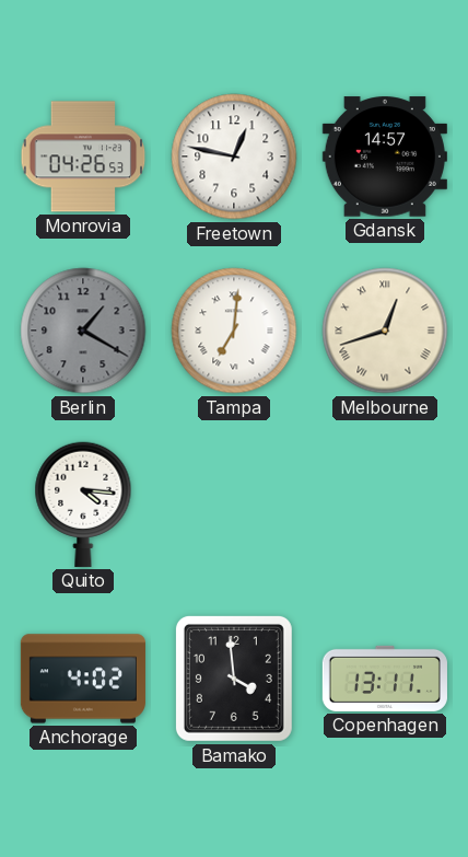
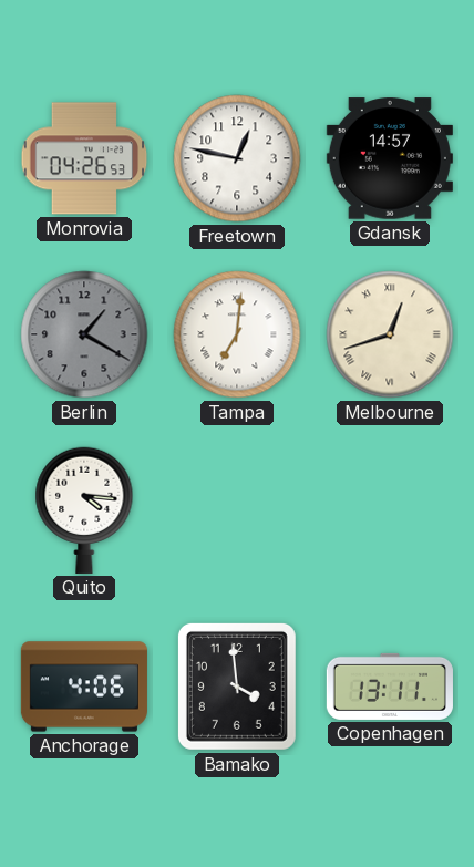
Anchorage: 4:02 -> 4:06
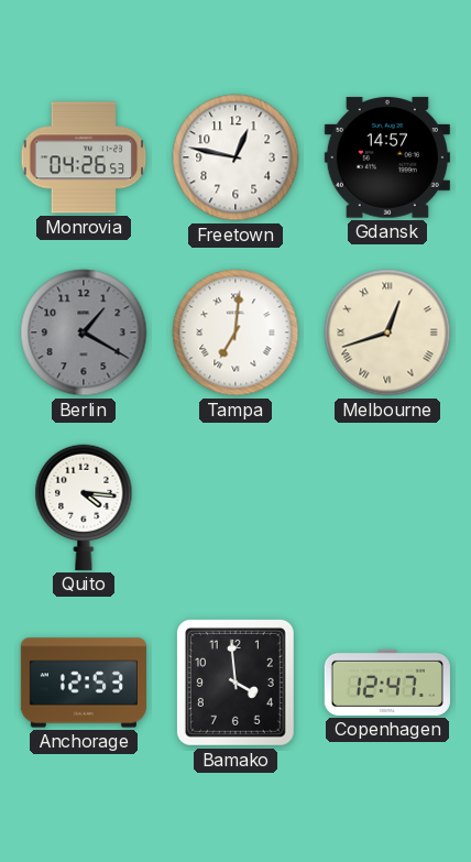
Anchorage: 4:06 -> 12:53
Copenhagen: 13:11 -> 12:47
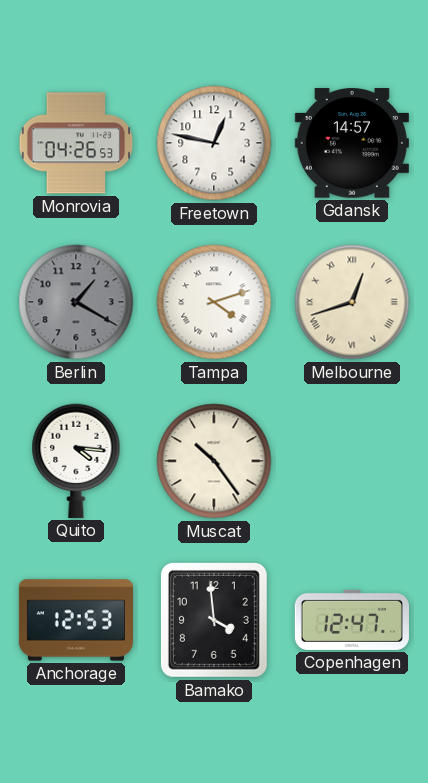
Tampa: 7:01 -> 4:12
Muscat: none -> 10:24
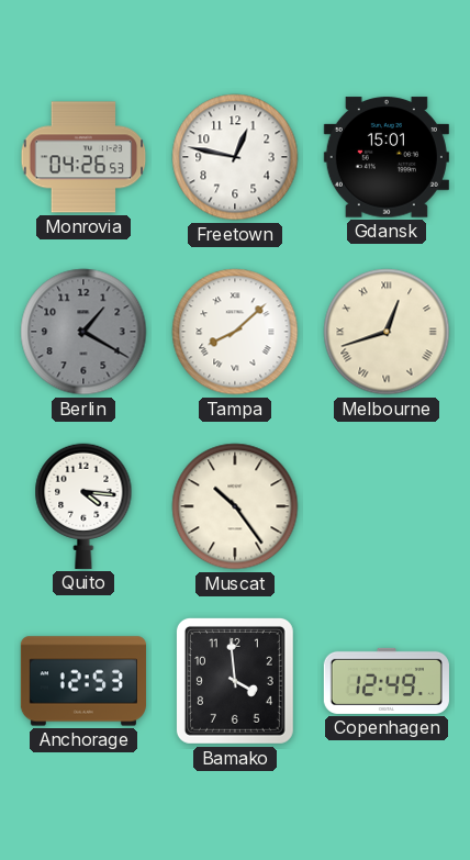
Gdansk: 14:57 -> 15:01
Tampa: 4:12 -> 8:08
Copenhagen: 12:47 -> 12:49
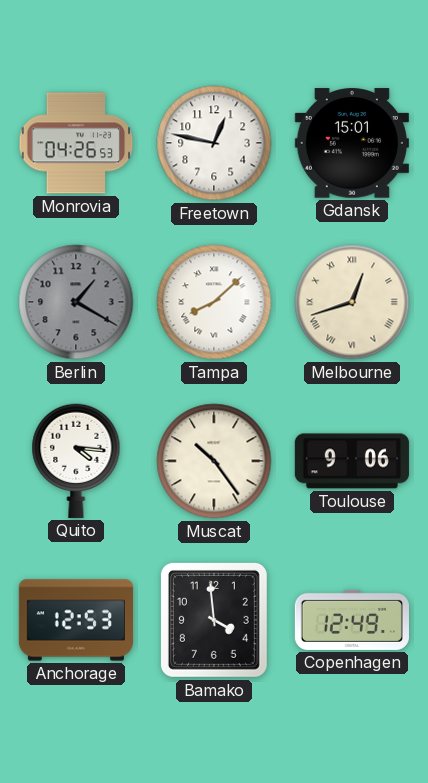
Toulouse: none -> 9:06
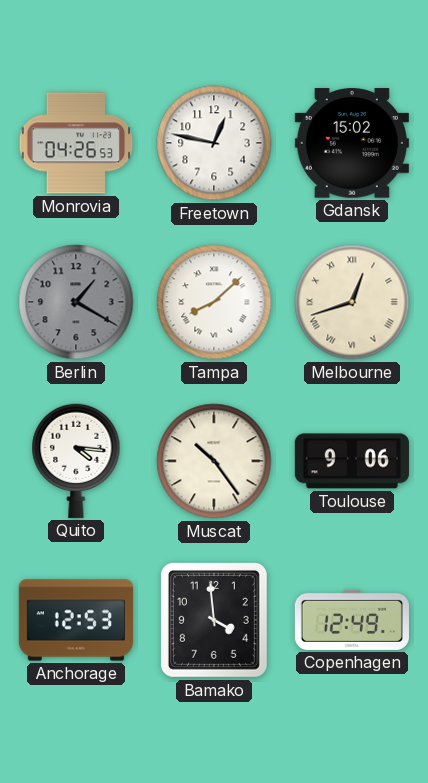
Gdansk: 15:01 -> 15:02
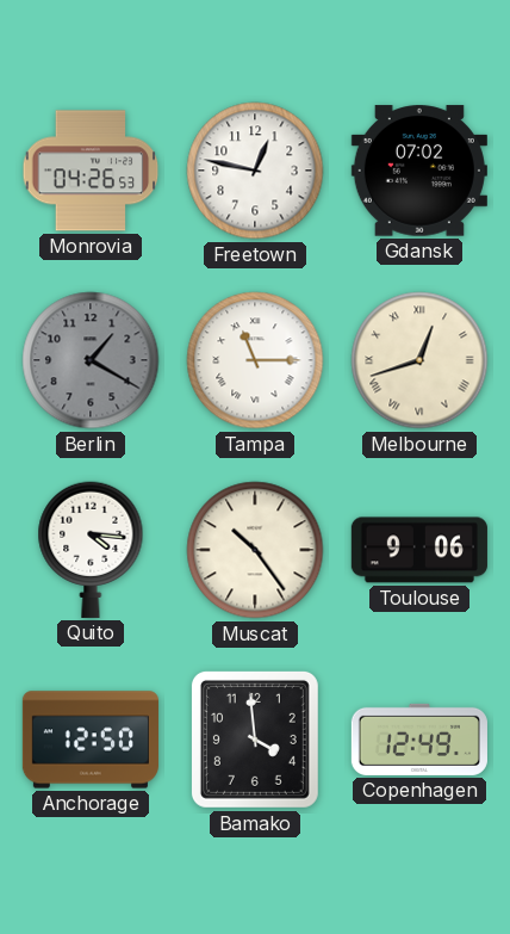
Gdansk: 15:02 -> 07:02
Tampa: 8:08 -> 11:15
Anchorage: 12:53 -> 12:50
